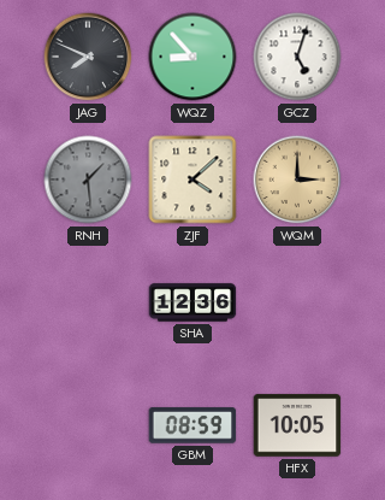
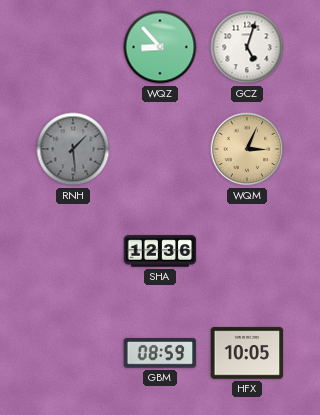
JAG: 7:49 -> none
ZJF: 4:08 -> none
WQM: 3:00 -> 3:04
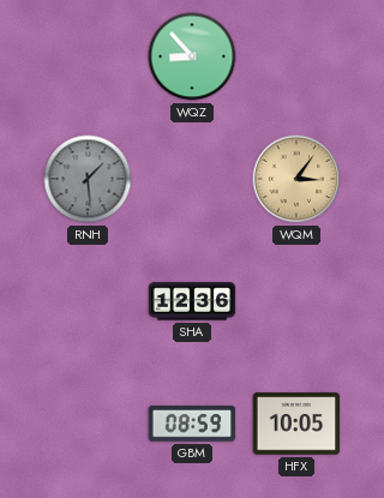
GCZ: 5:03 -> none
WQM: 3:04 -> 3:06
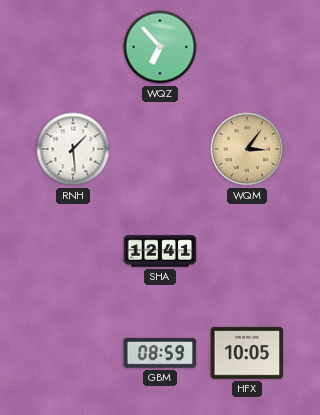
WQZ: 8:53 -> 6:53
RNH dial: grey -> white
SHA: 12:36 -> 12:41
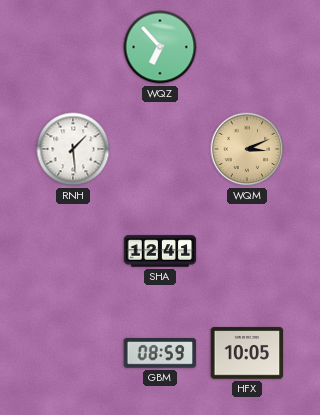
WQM: 3:06 -> 3:11
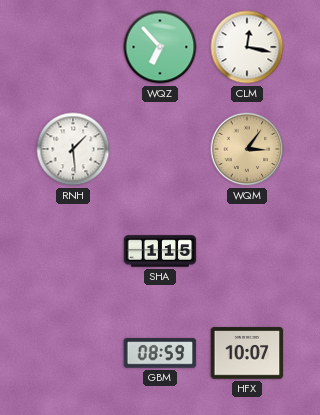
CLM: none -> 12:17
WQM: 3:11 -> 3:06
SHA: 12:41 -> 1:15
HFX: 10:05 -> 10:07
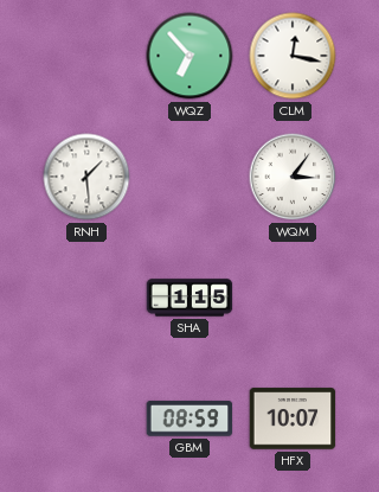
WQM dial: champagne -> white
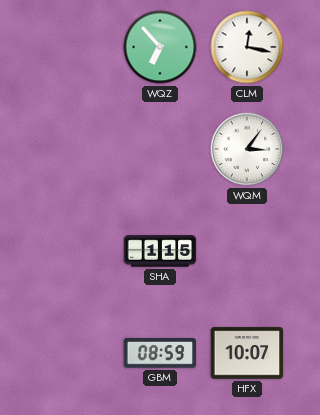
RNH: 1:29 -> none
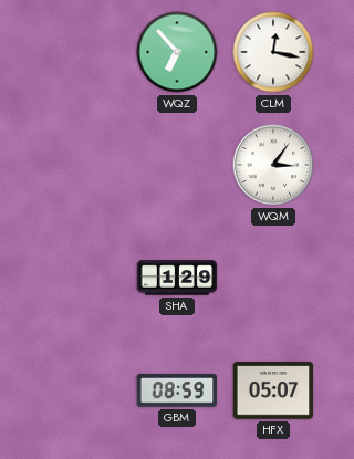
SHA: 1:15 -> 1:29
HFX: 10:07 -> 05:07
